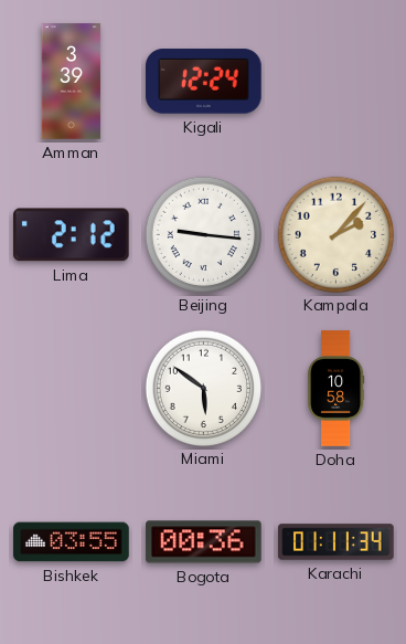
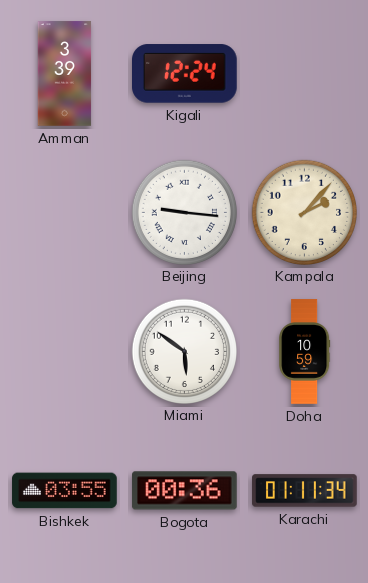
Lima: 2:12 -> none
Doha: 10:58 -> 10:59
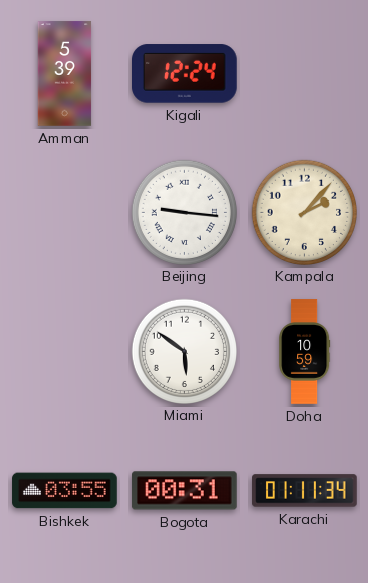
Amman: 3:39 -> 5:39
Bogota: 00:36 -> 00:31
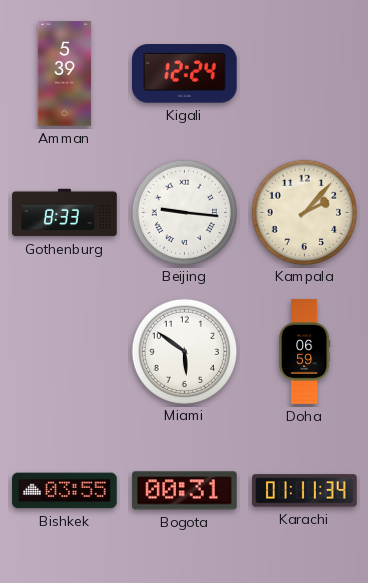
Gothenburg: none -> 8:33
Doha: 10:59 -> 06:59
